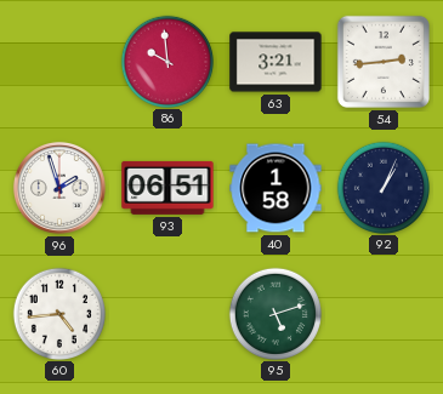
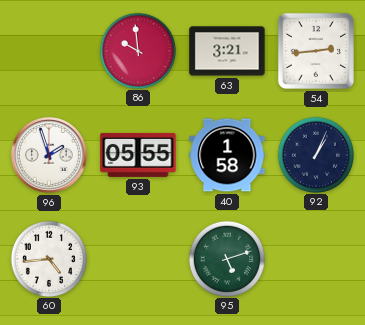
93: 06:51 -> 05:55
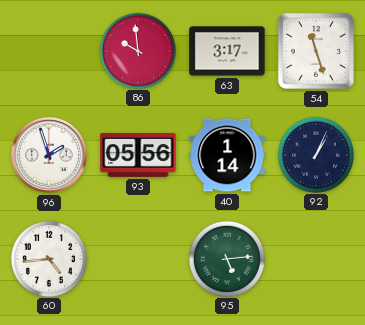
63: 3:21 -> 3:17
54: 2:44 -> 11:27
93: 05:55 -> 05:56
40: 1:58 -> 1:14
95: 5:12 -> 5:14
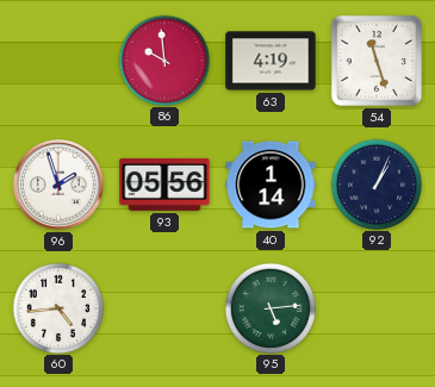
63: 3:17 -> 4:19
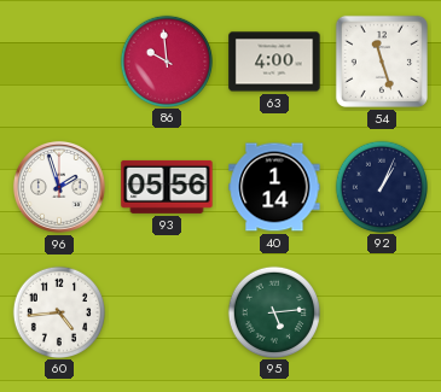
63: 4:19 -> 4:00
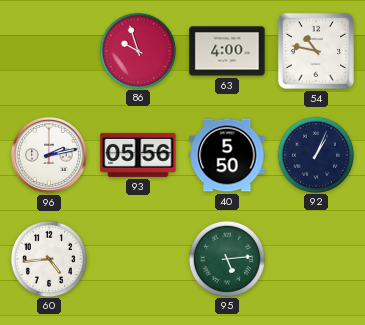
86: 9:59 -> 9:57
54: 11:27 -> 10:47
96: 1:57 -> 2:13
40: 1:14 -> 5:50
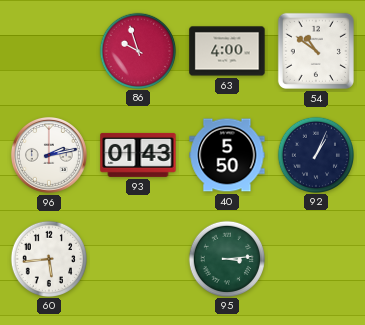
54: 10:47 -> 10:51
93: 05:56 -> 01:43
60: 4:44 -> 5:44
95: 5:14 -> 3:14
